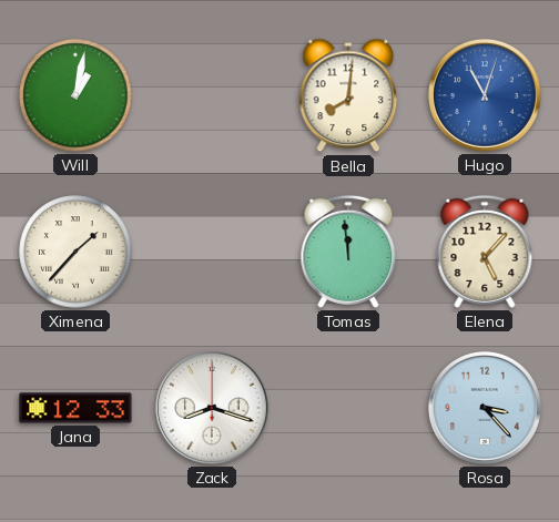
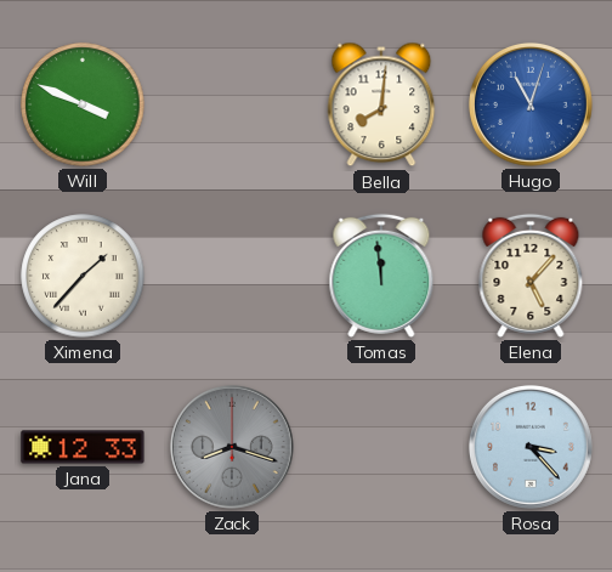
Will: 1:02 -> 3:49
Zack dial: white -> grey
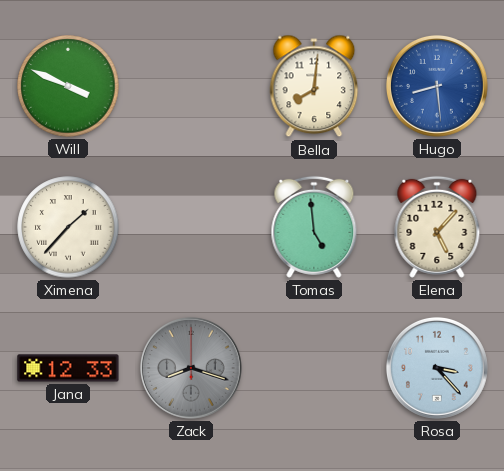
Hugo: 11:03 -> 8:29
Tomas: 11:59 -> 4:59
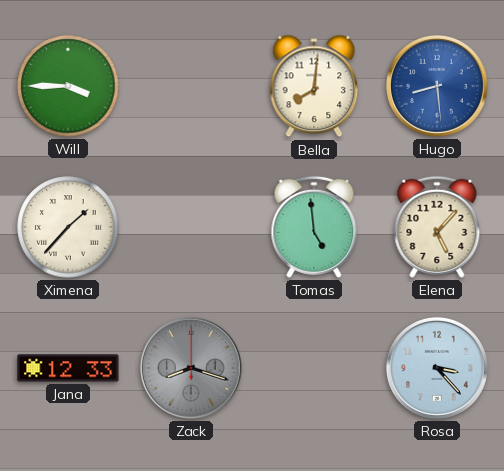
Will: 3:49 -> 3:45
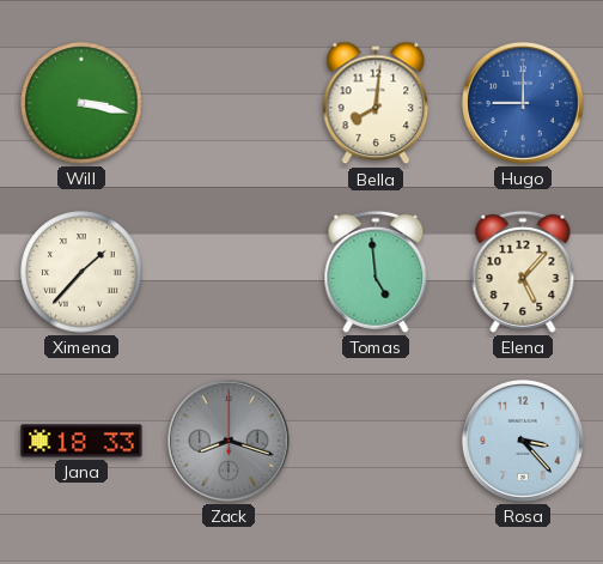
Will: 3:45 -> 3:17
Hugo: 8:29 -> 9:00
Jana: 12:33 -> 18:33
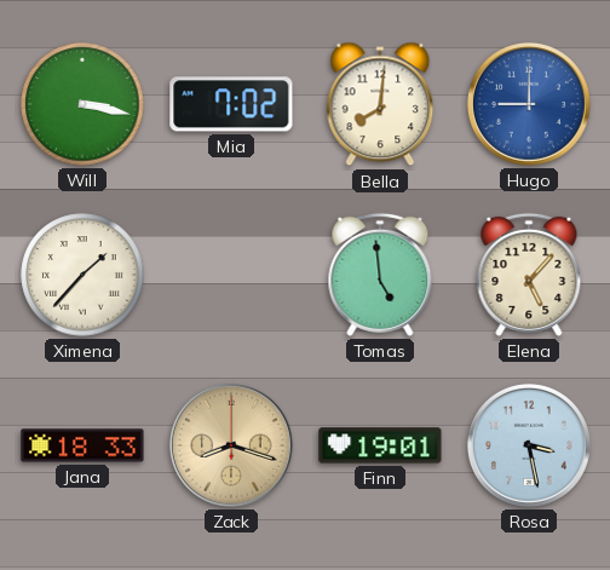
Mia: none -> 7:02
Zack dial: grey -> champagne
Finn: none -> 19:01
Rosa: 3:23 -> 3:28
